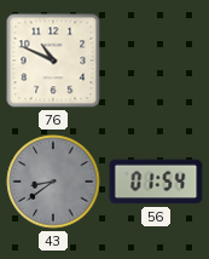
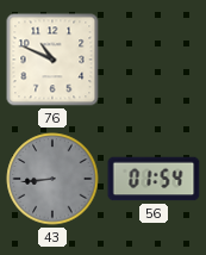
43: 8:39 -> 8:44
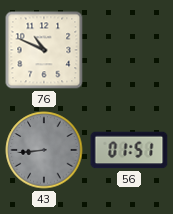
56: 01:54 -> 01:51
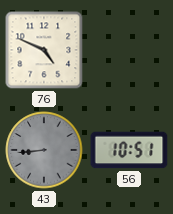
76: 10:49 -> 4:49
56: 01:51 -> 10:51
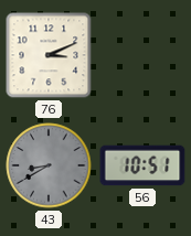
76: 4:49 -> 3:11
43: 8:44 -> 8:40
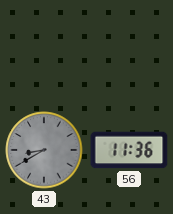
76: 3:11 -> none
56: 10:51 -> 11:36
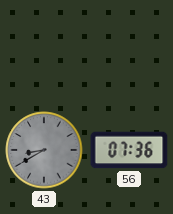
56: 11:36 -> 07:36
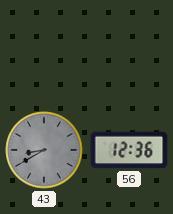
56: 07:36 -> 12:36
